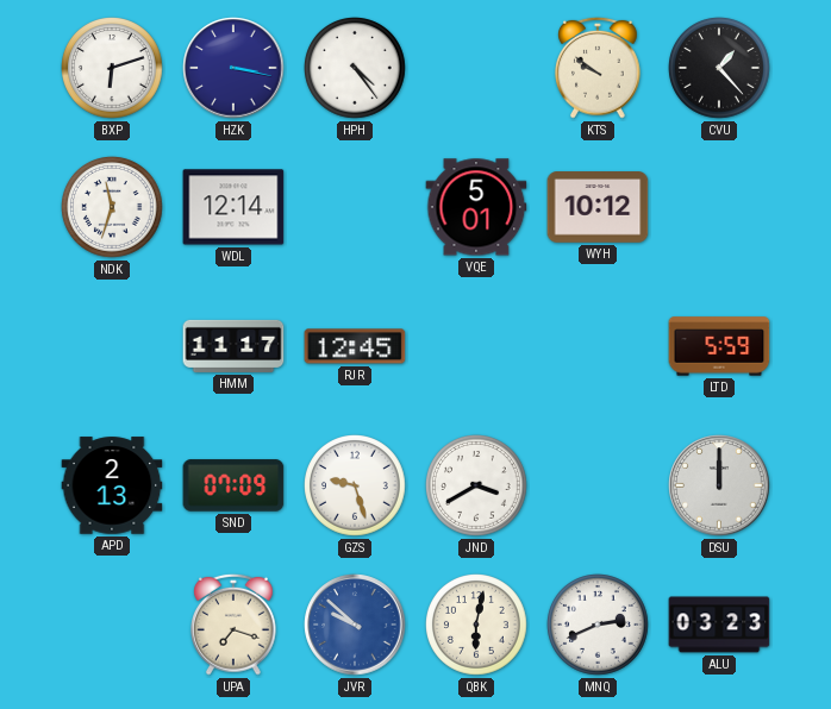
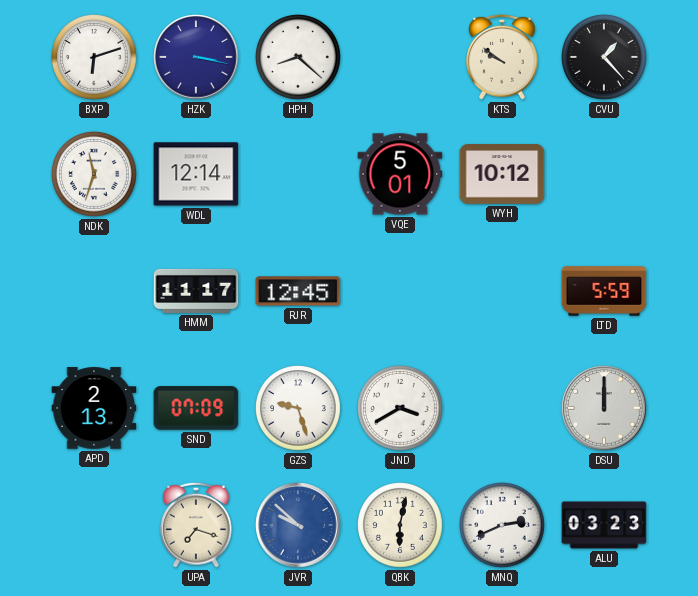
HPH: 4:24 -> 8:22
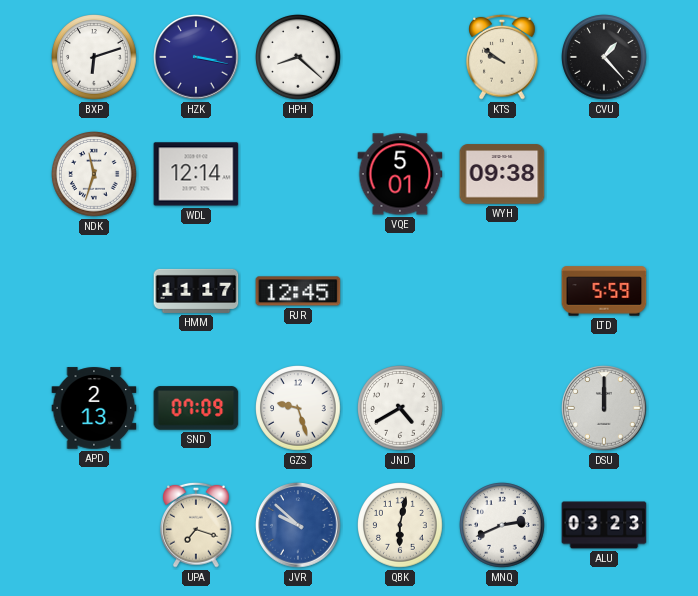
WYH: 10:12 -> 09:38
JND: 3:40 -> 4:40
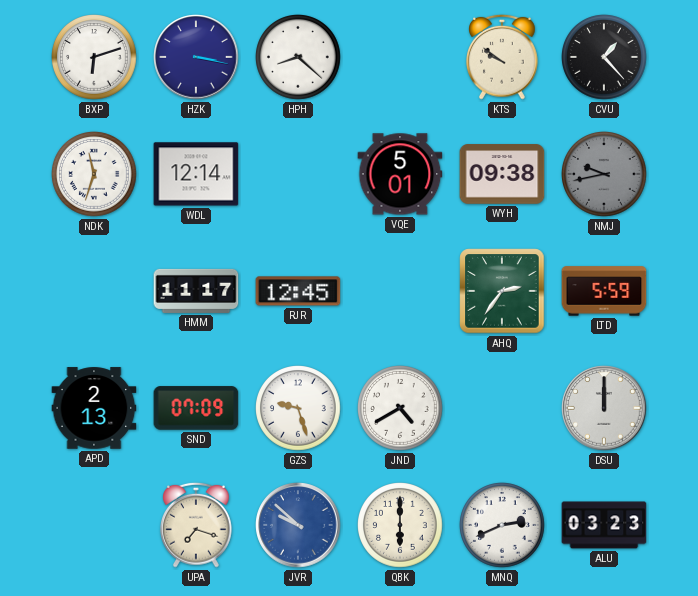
NMJ: none -> 9:43
AHQ: none -> 2:36
QBK: 6:02 -> 6:00
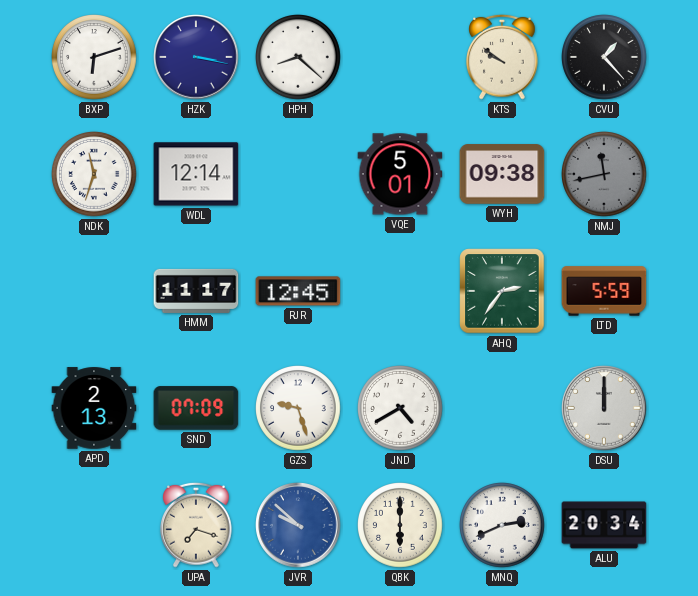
NMJ: 9:43 -> 11:43
ALU: 03:23 -> 20:34
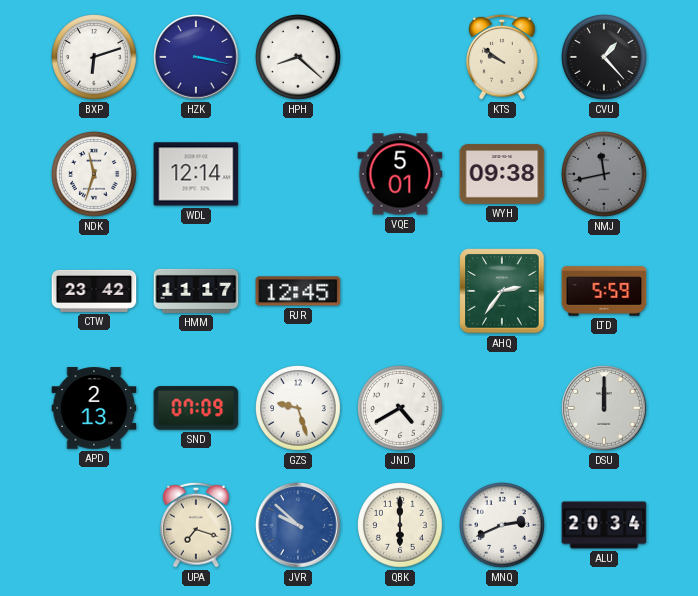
CTW: none -> 23:42
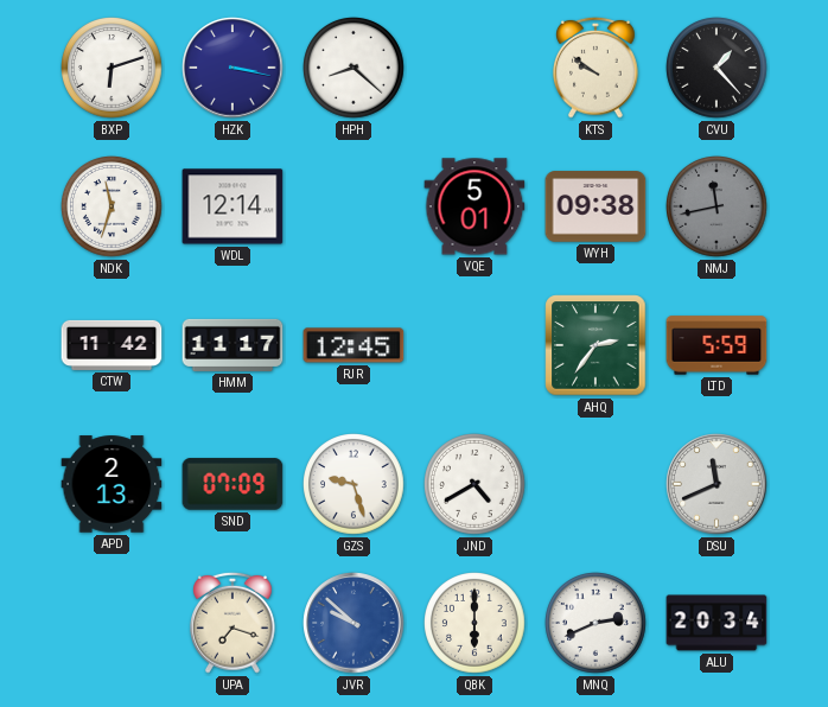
CTW: 23:42 -> 11:42
DSU: 12:00 -> 11:41
